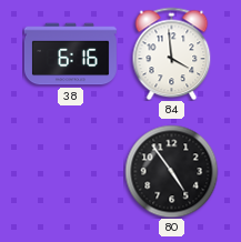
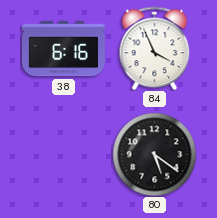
84: 3:59 -> 3:56
80: 4:54 -> 5:21
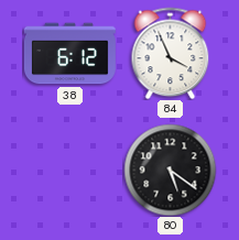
38: 6:16 -> 6:12
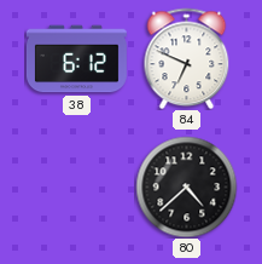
84: 3:56 -> 6:49
80: 5:21 -> 4:38
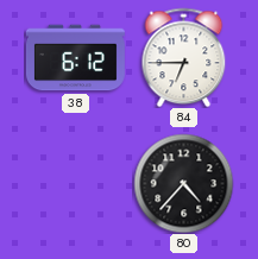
84: 6:49 -> 6:45
80: 4:38 -> 4:37
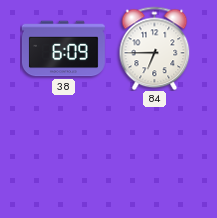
38: 6:12 -> 6:09
80: 4:37 -> none
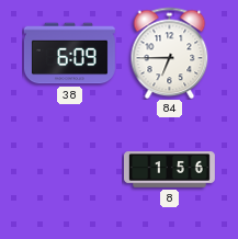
8: none -> 1:56
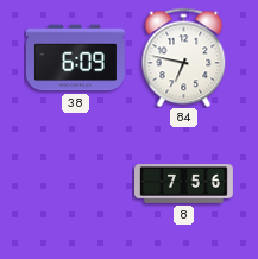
84: 6:45 -> 6:47
8: 1:56 -> 7:56
